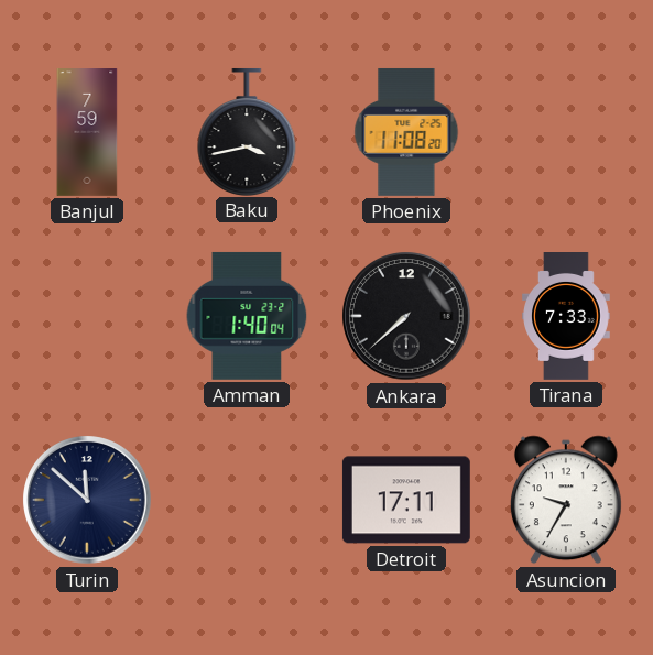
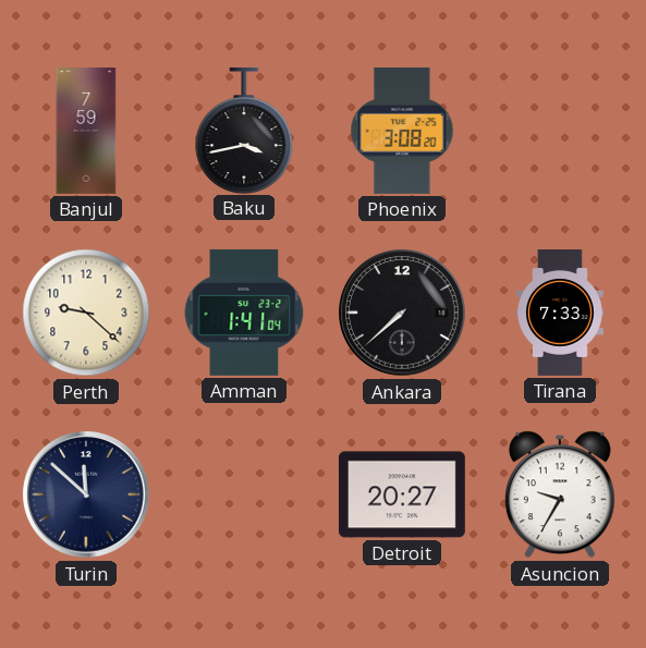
Phoenix: 11:08 -> 3:08
Perth: none -> 9:22
Amman: 1:40 -> 1:41
Detroit: 17:11 -> 20:27
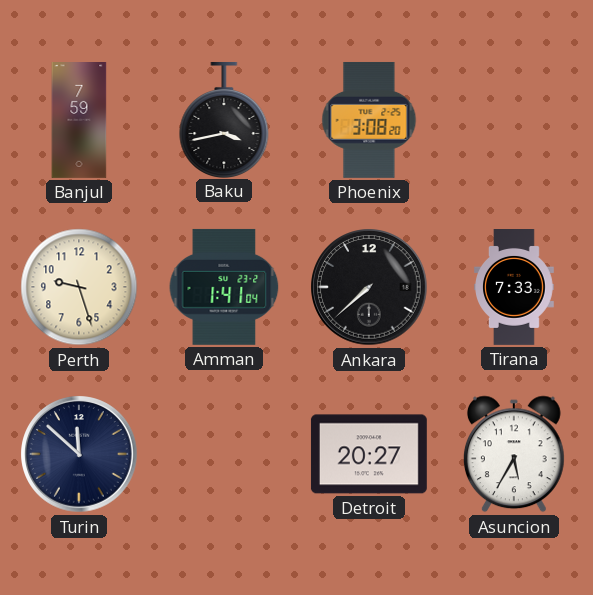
Perth: 9:22 -> 9:27
Asuncion: 9:35 -> 5:35
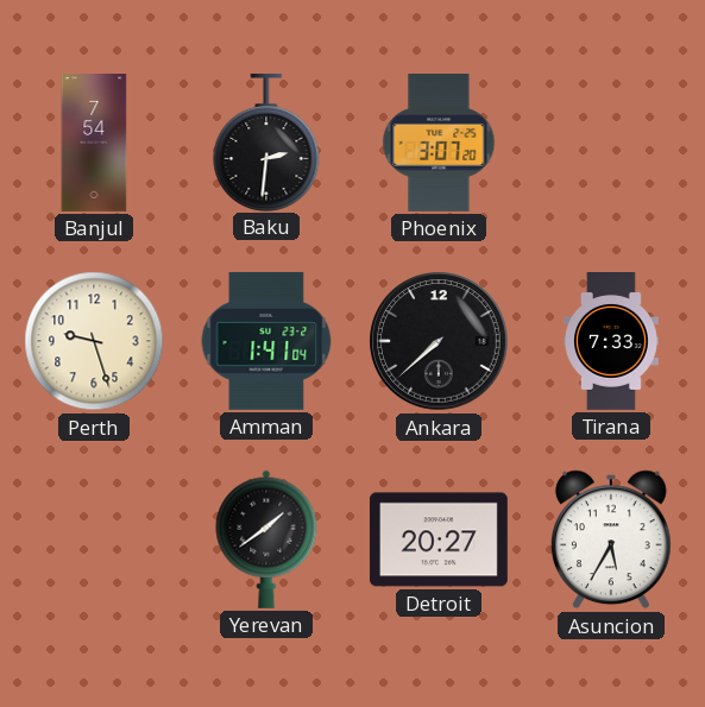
Banjul: 7:59 -> 7:54
Baku: 3:43 -> 2:31
Phoenix: 3:08 -> 3:07
Turin: 11:52 -> none
Yerevan: none -> 1:39
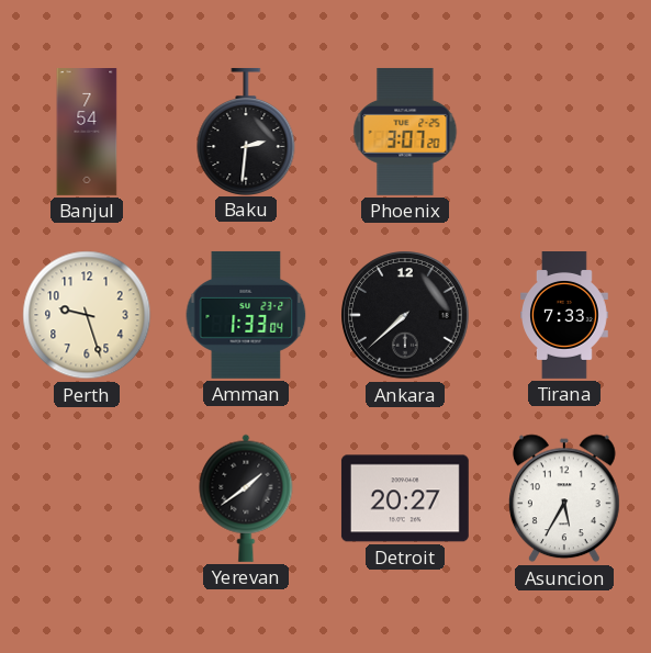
Amman: 1:41 -> 1:33
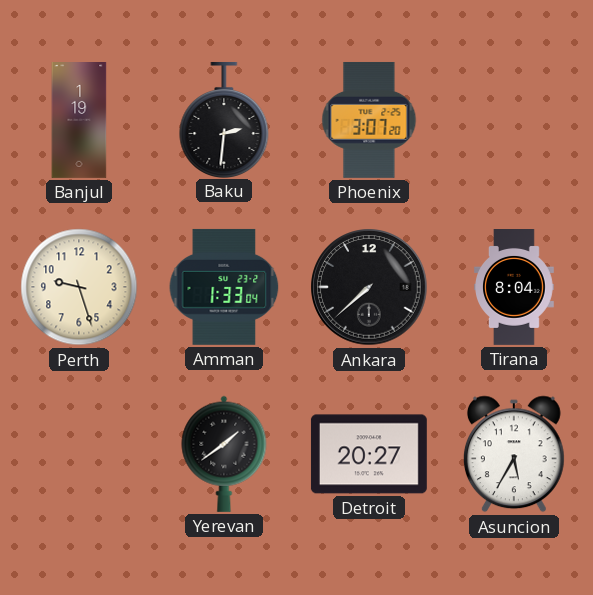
Banjul: 7:54 -> 1:19
Tirana: 7:33 -> 8:04
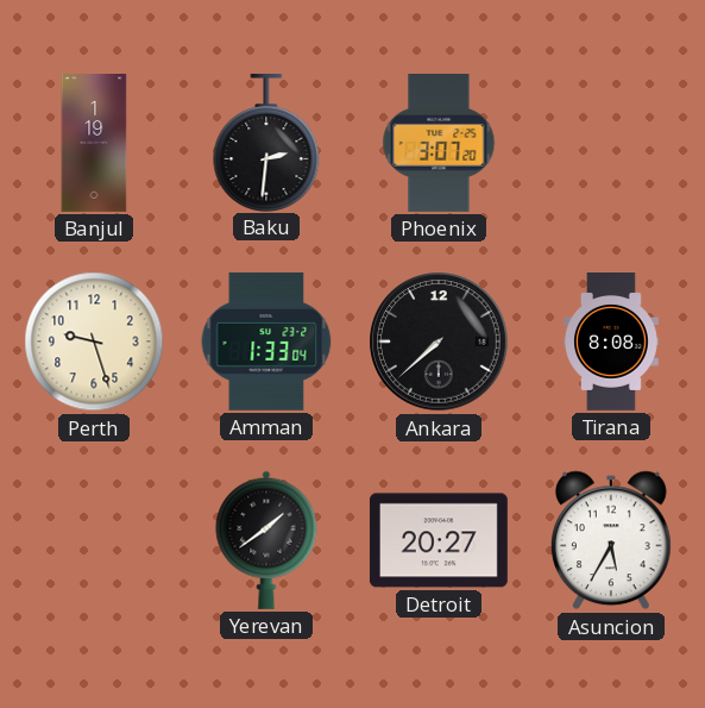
Tirana: 8:04 -> 8:08
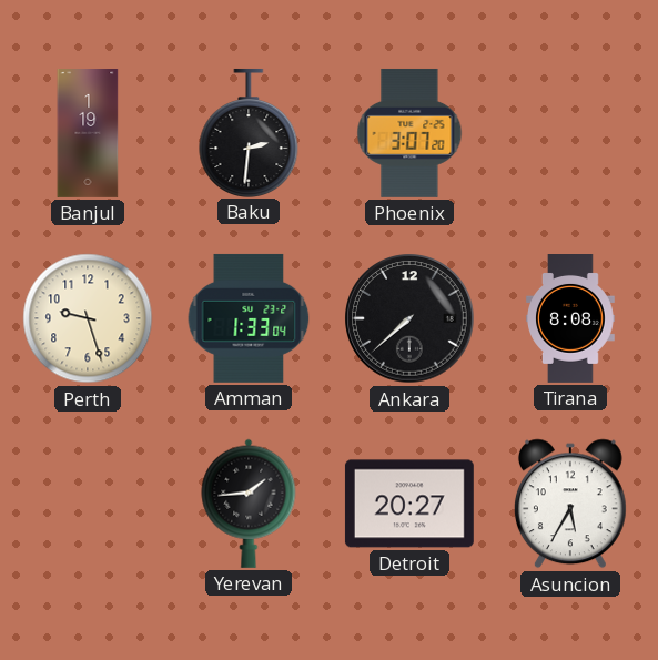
Yerevan: 1:39 -> 1:44
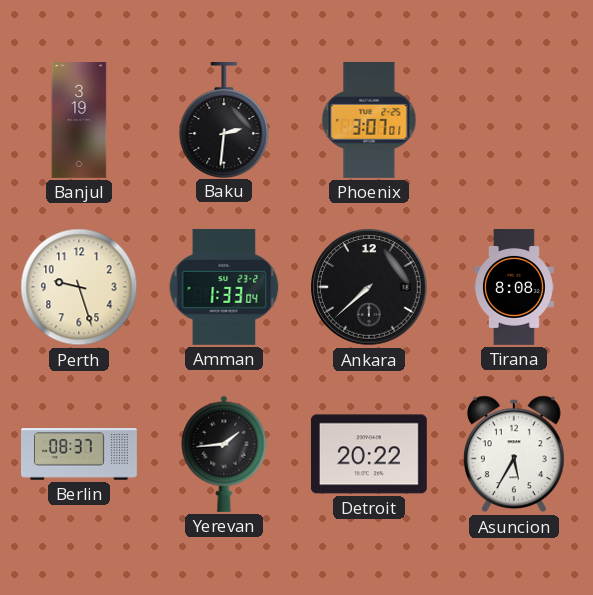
Banjul: 1:19 -> 3:19
Phoenix: 3:07:20 -> 3:07:01
Berlin: none -> 08:37
Detroit: 20:27 -> 20:22
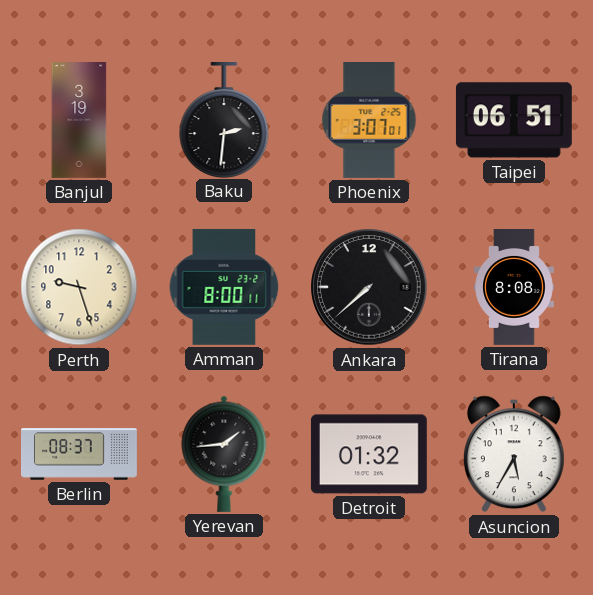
Taipei: none -> 06:51
Amman: 1:33 -> 8:00
Detroit: 20:22 -> 01:32
